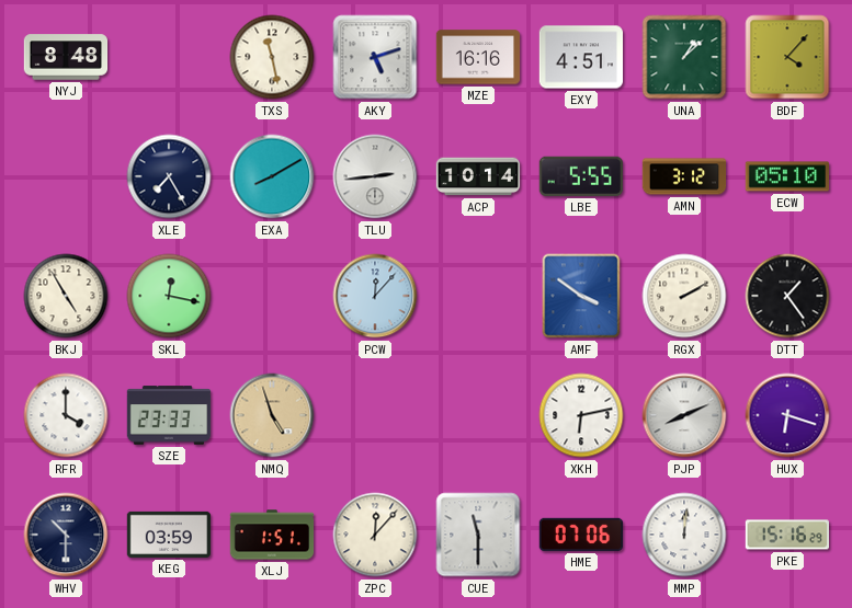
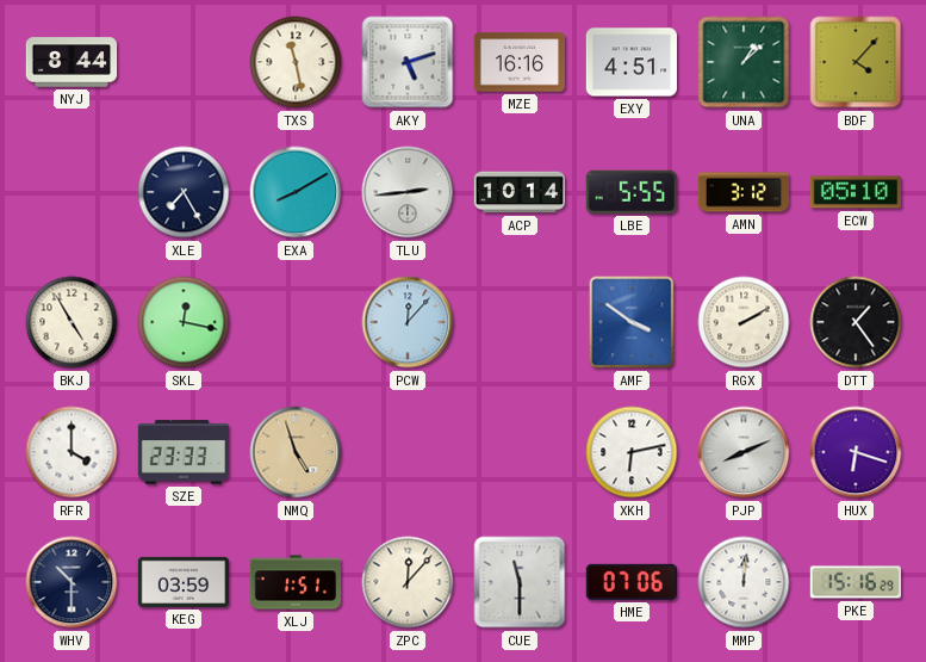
NYJ: 8:48 -> 8:44
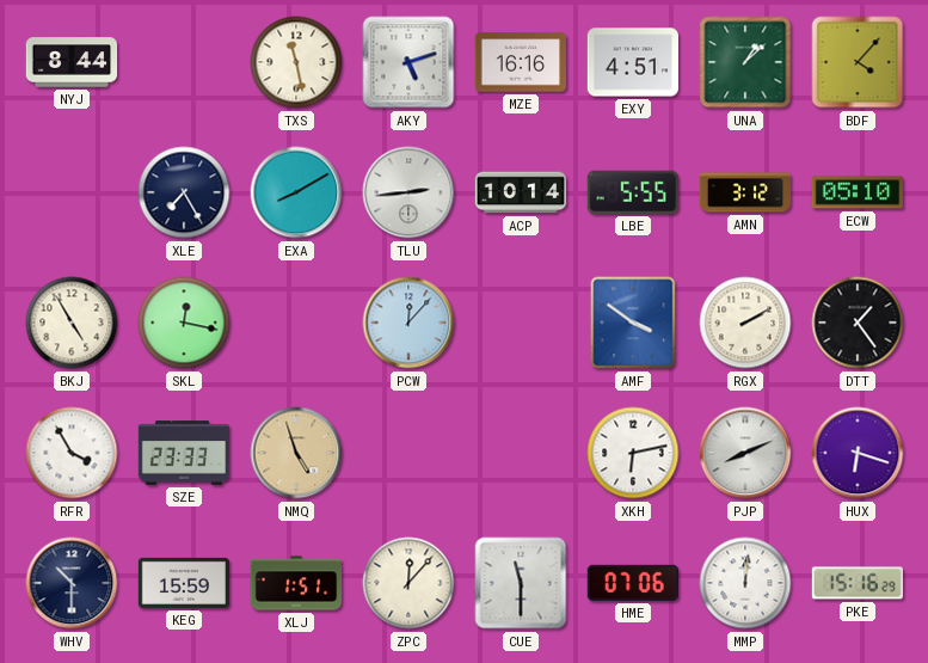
RFR: 4:00 -> 3:55
KEG: 03:59 -> 15:59
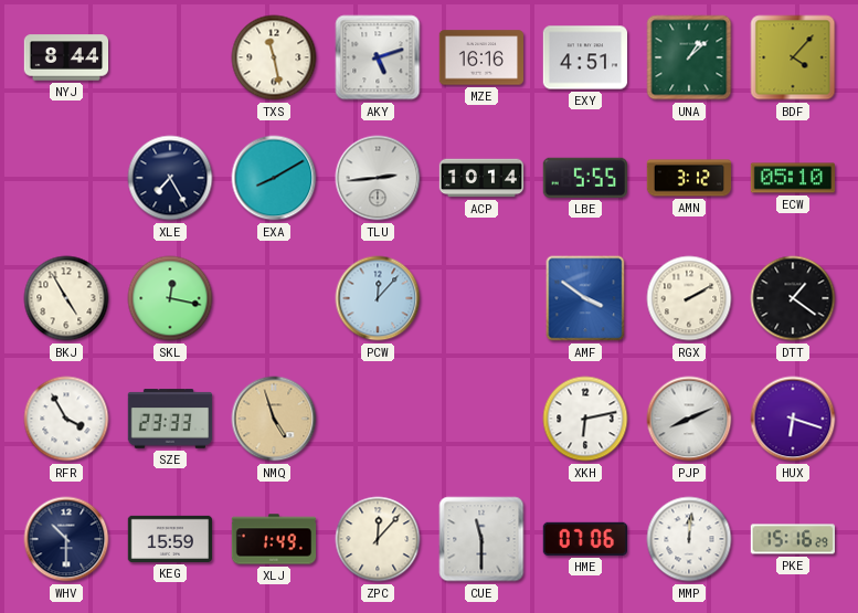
DTT: 1:24 -> 1:21
XLJ: 1:51 -> 1:49
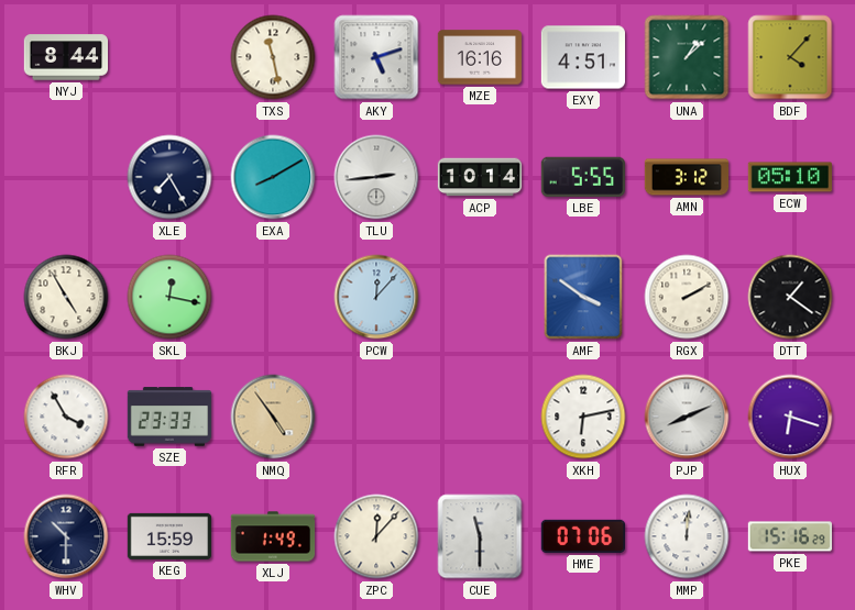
NMQ: 4:57 -> 4:54
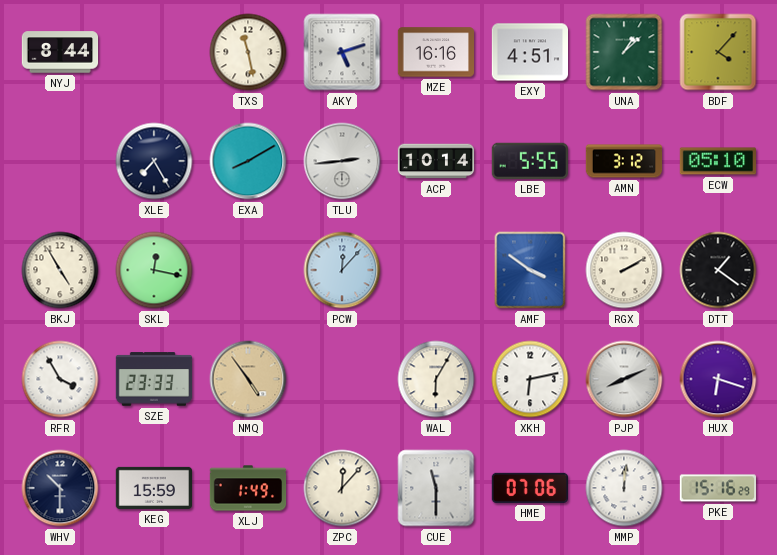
WAL: none -> 6:05
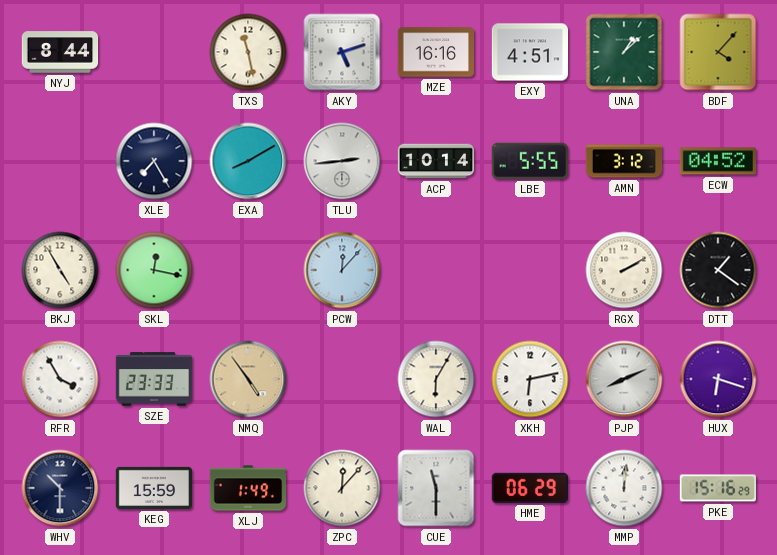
ECW: 05:10 -> 04:52
AMF: 3:51 -> none
HME: 07:06 -> 06:29
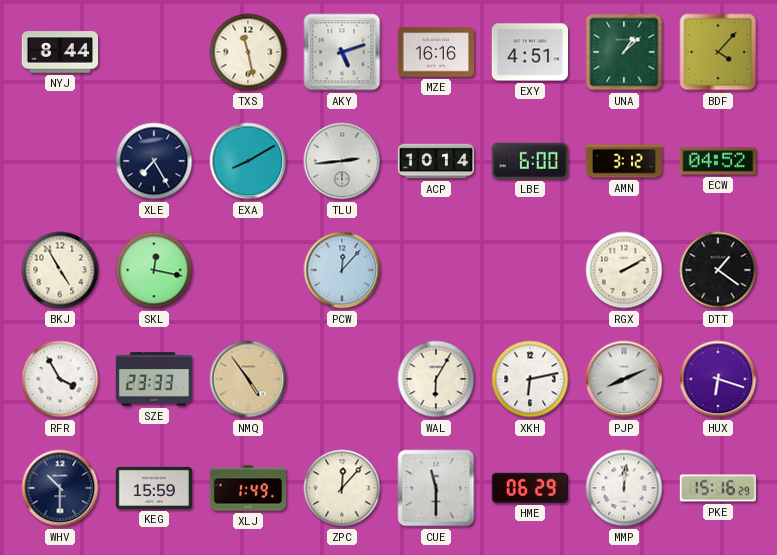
LBE: 5:55 -> 6:00
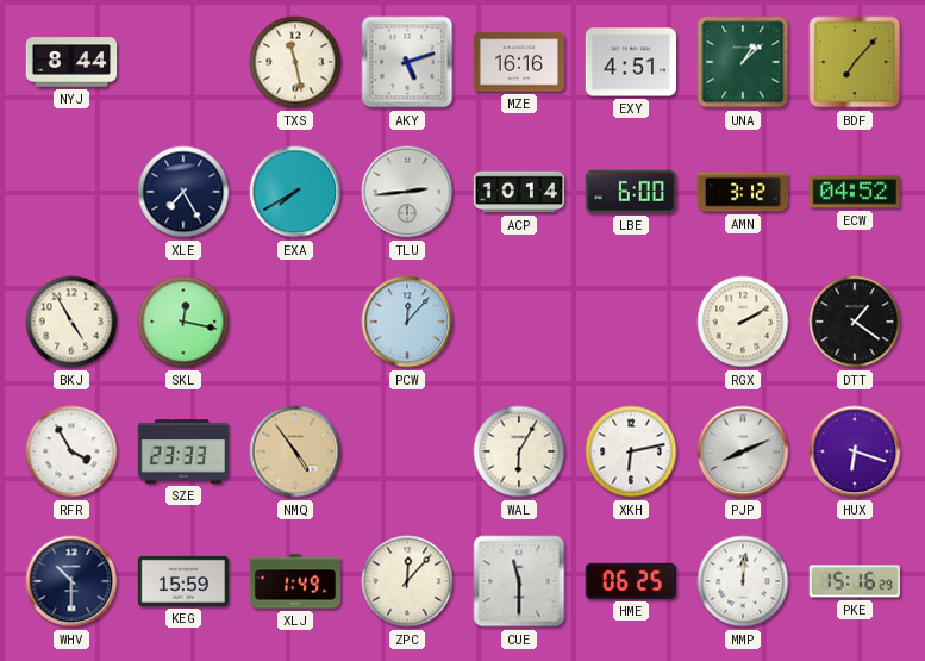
BDF: 4:07 -> 7:07
EXA: 8:10 -> 7:40
HME: 06:29 -> 06:25
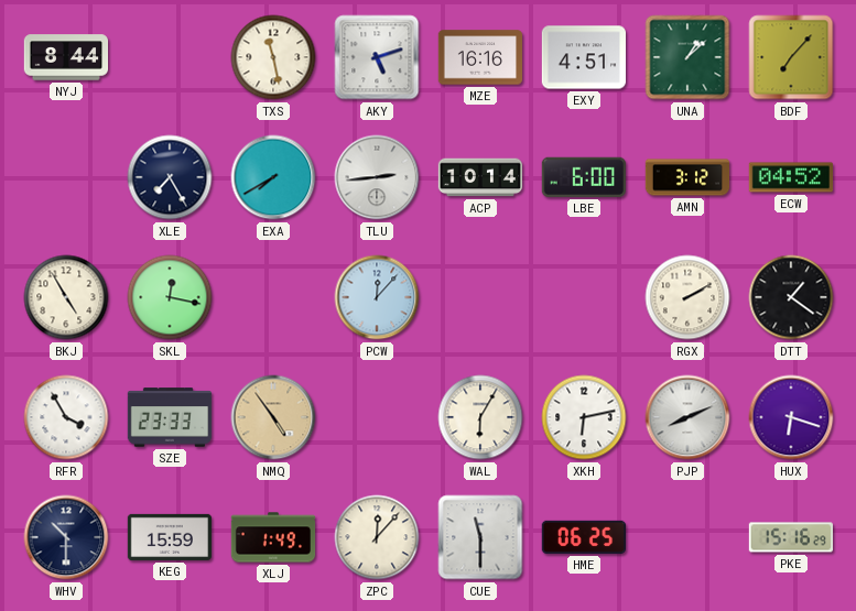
MMP: 12:01 -> none
